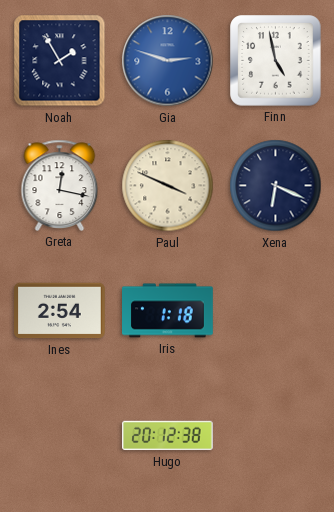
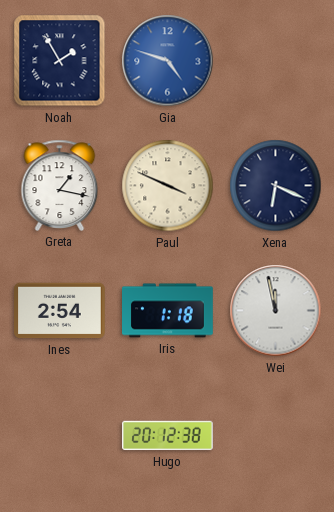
Gia: 2:48 -> 4:48
Finn: 4:58 -> none
Greta: 12:17 -> 1:17
Wei: none -> 11:58
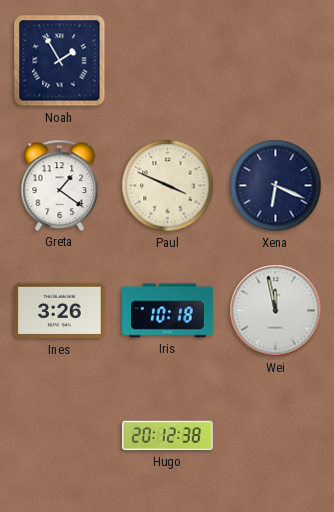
Gia: 4:48 -> none
Greta: 1:17 -> 1:21
Ines: 2:54 -> 3:26
Iris: 1:18 -> 10:18
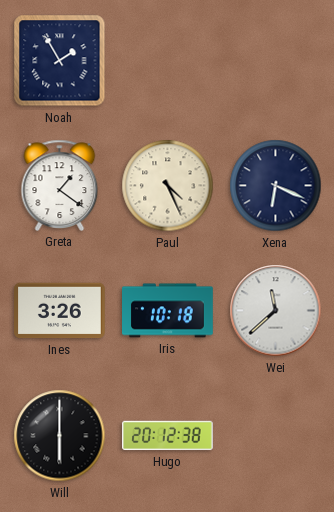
Paul: 3:49 -> 4:26
Wei: 11:58 -> 11:38
Will: none -> 6:00
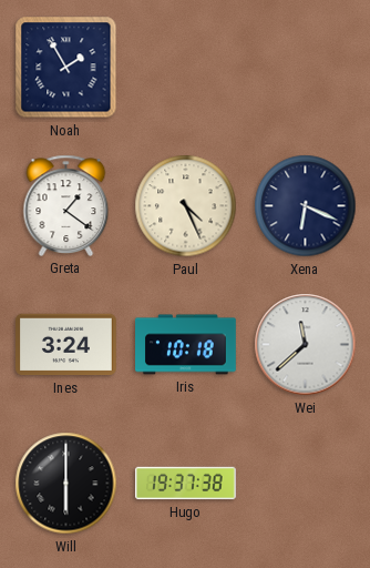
Ines: 3:26 -> 3:24
Hugo: 20:12 -> 19:37
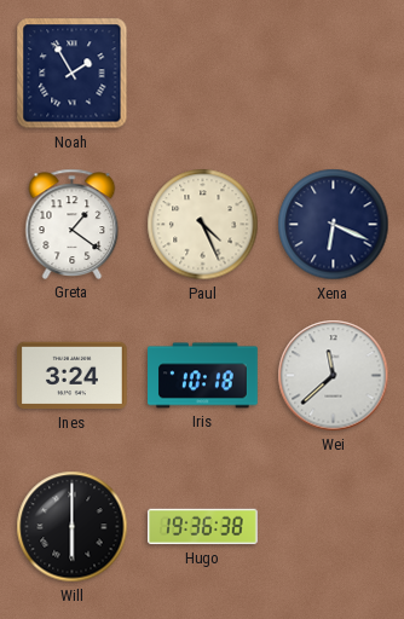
Hugo: 19:37 -> 19:36
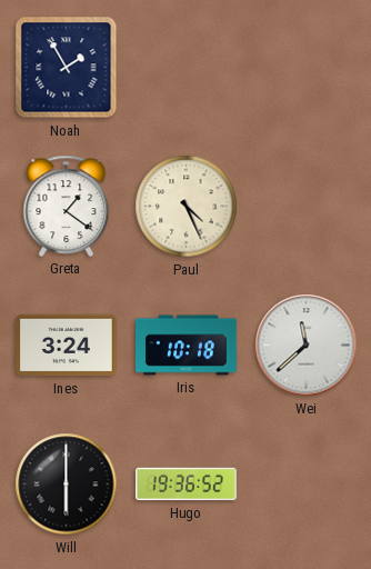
Xena: 6:19 -> none
Hugo: 19:36:38 -> 19:36:52
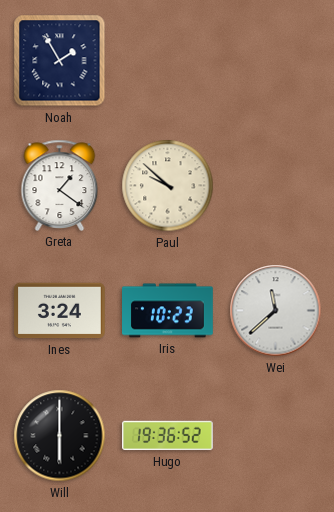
Paul: 4:26 -> 9:52
Iris: 10:18 -> 10:23
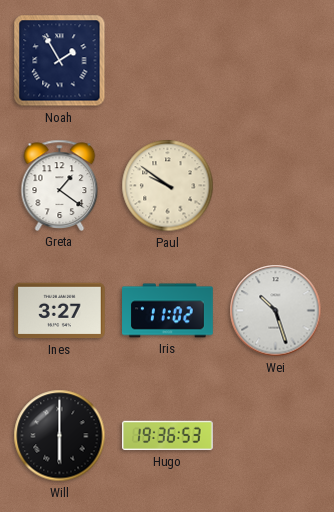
Paul: 9:52 -> 9:51
Ines: 3:24 -> 3:27
Iris: 10:23 -> 11:02
Wei: 11:38 -> 10:27
Hugo: 19:36:52 -> 19:36:53
